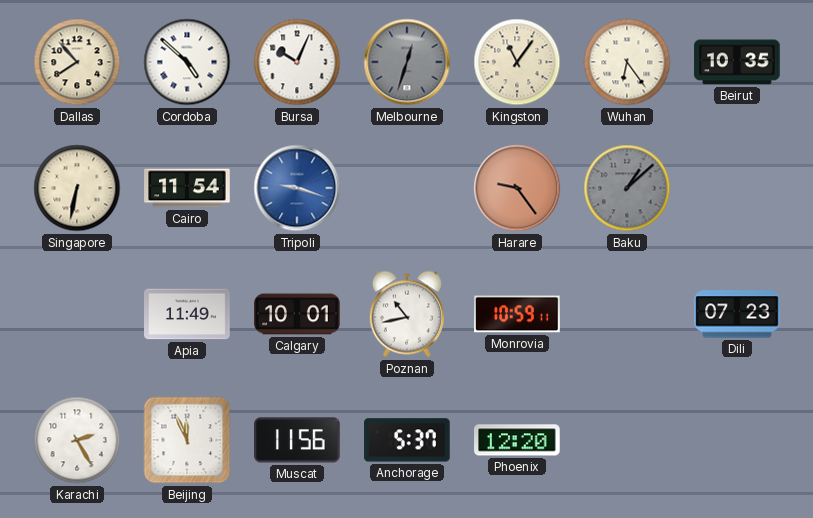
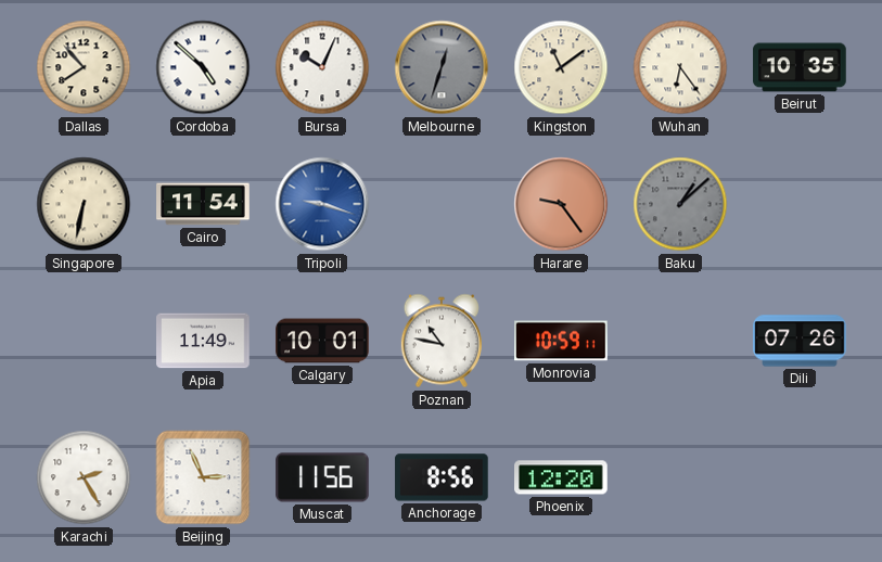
Kingston: 11:06 -> 11:09
Poznan: 10:43 -> 10:47
Dili: 07:23 -> 07:26
Beijing: 11:56 -> 2:56
Anchorage: 5:37 -> 8:56
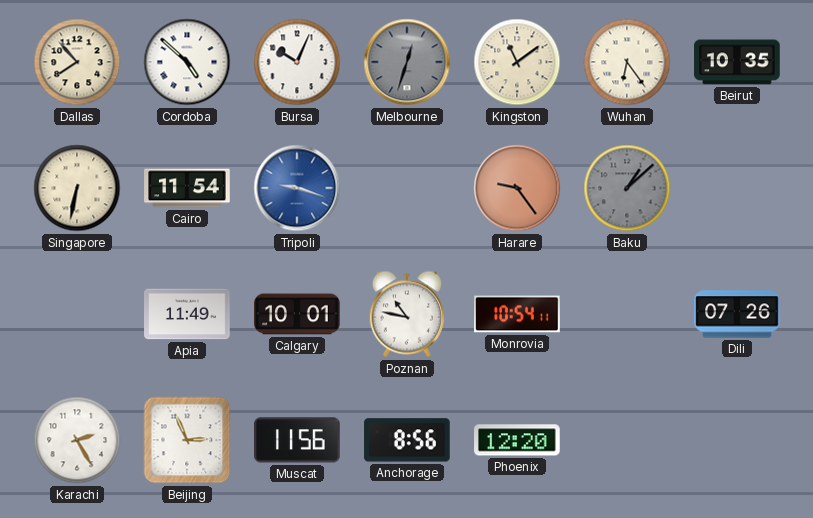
Monrovia: 10:59 -> 10:54
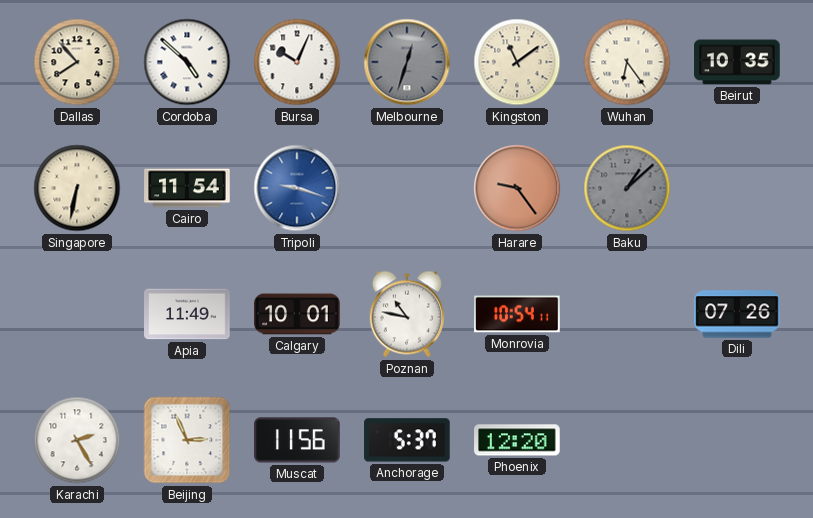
Anchorage: 8:56 -> 5:37
